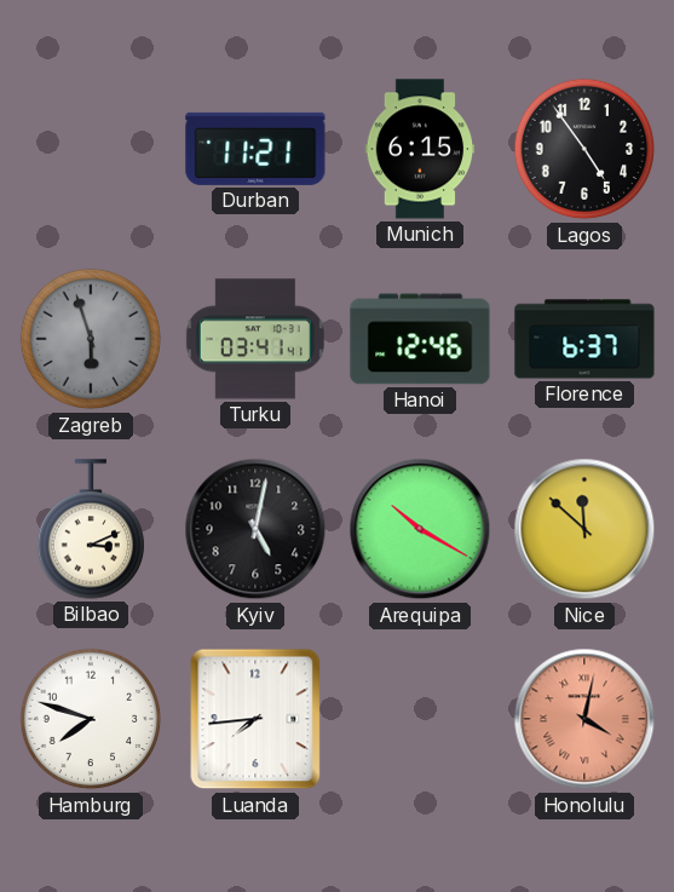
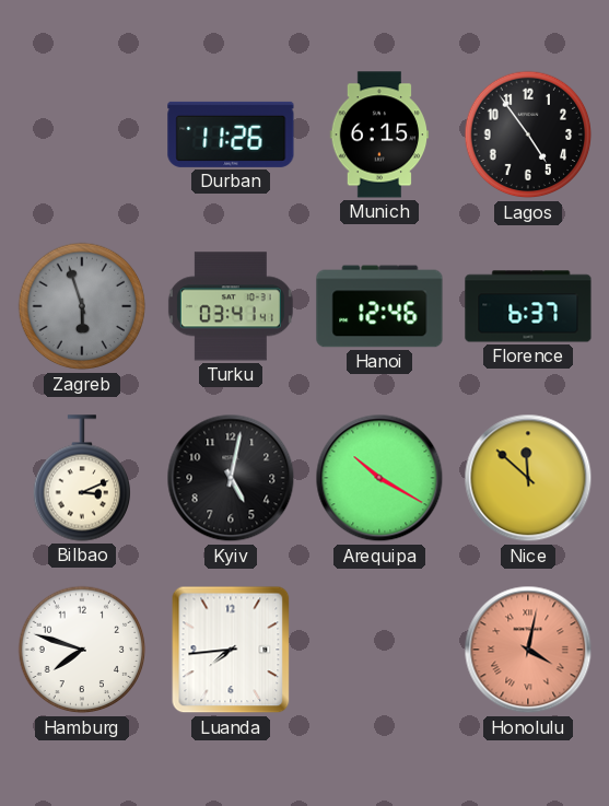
Durban: 11:21 -> 11:26
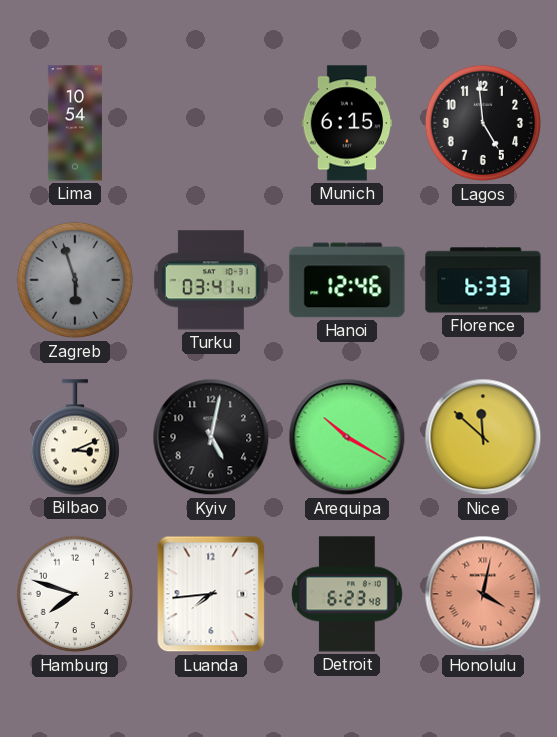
Lima: none -> 10:54
Durban: 11:26 -> none
Lagos: 4:54 -> 4:59
Florence: 6:37 -> 6:33
Detroit: none -> 6:23
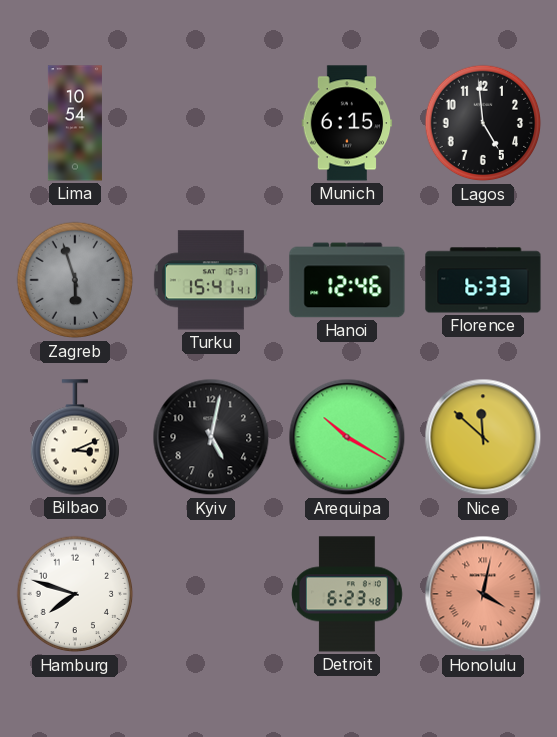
Turku: 03:41 -> 15:41
Luanda: 7:44 -> none
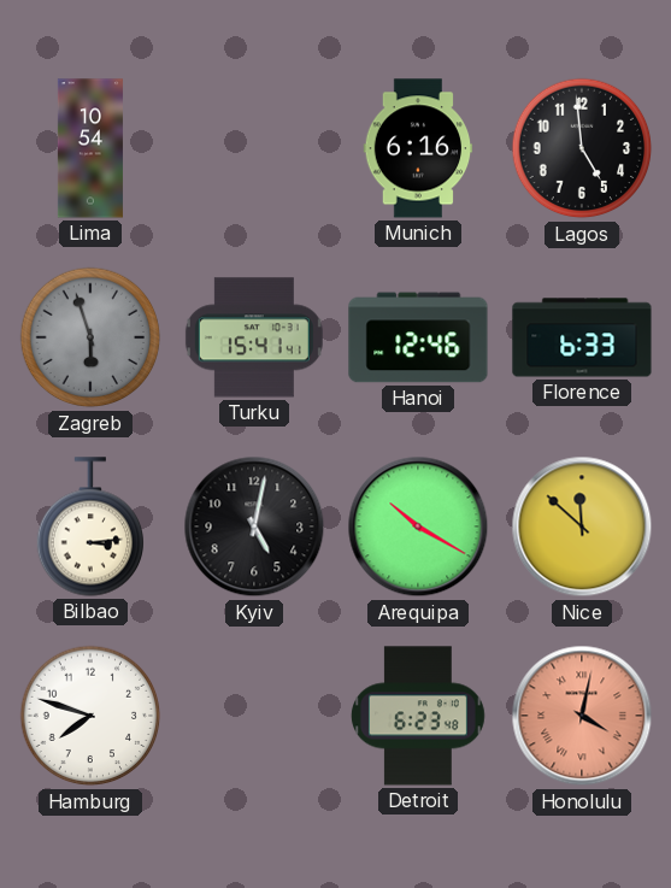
Munich: 6:15 -> 6:16
Bilbao: 3:11 -> 3:14
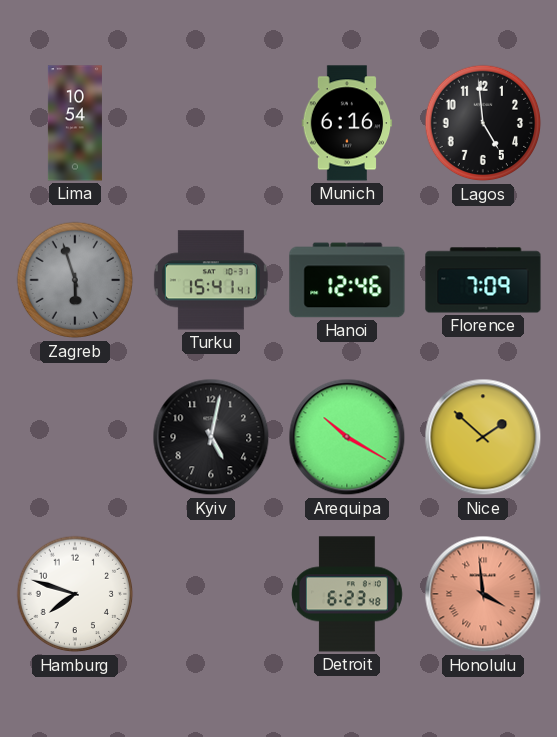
Florence: 6:33 -> 7:09
Bilbao: 3:14 -> none
Nice: 11:52 -> 1:52
Honolulu: 4:02 -> 3:59
